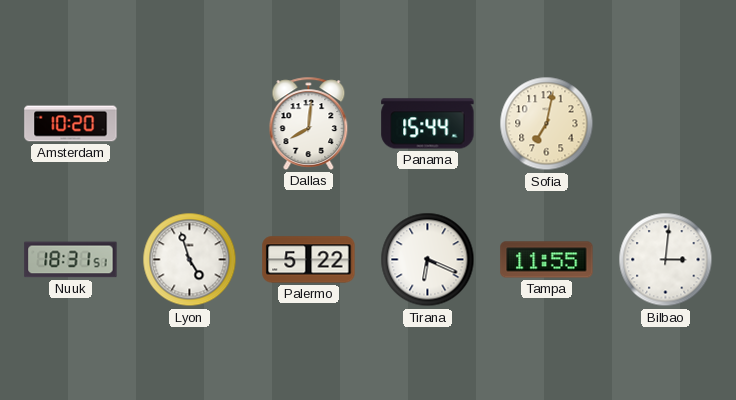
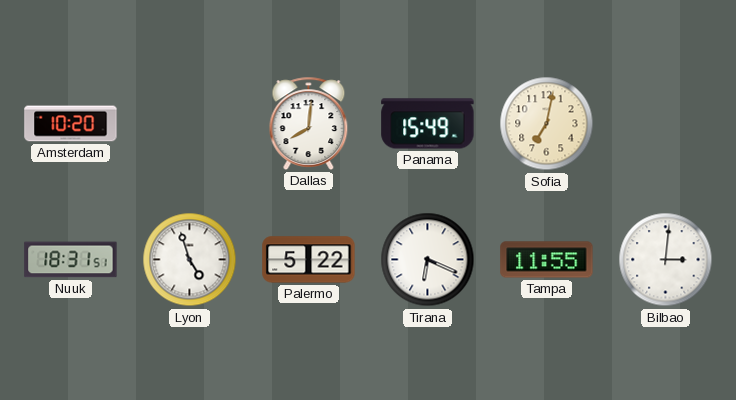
Panama: 15:44 -> 15:49
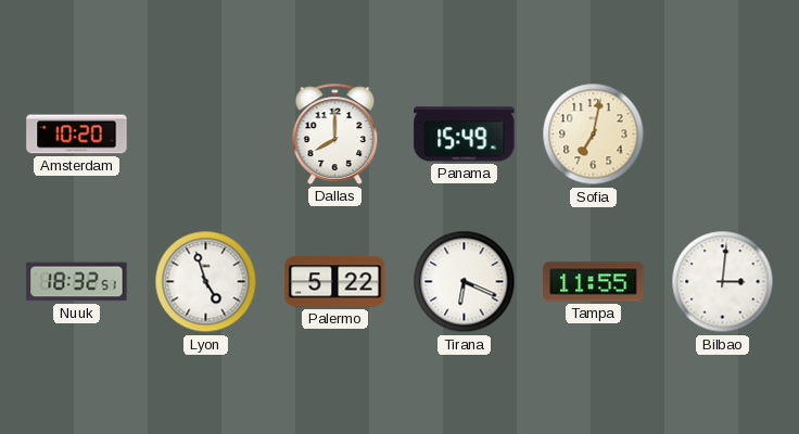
Dallas: 8:01 -> 8:00
Nuuk: 18:31 -> 18:32
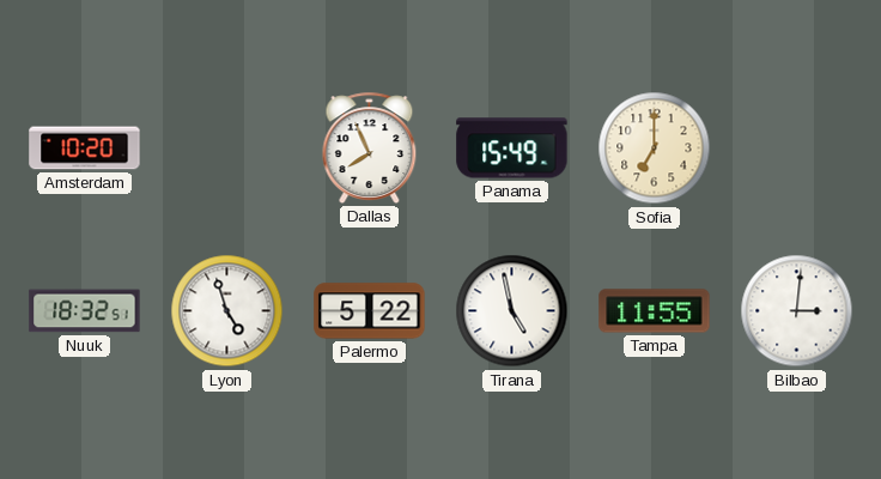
Dallas: 8:00 -> 7:56
Sofia: 7:02 -> 7:00
Tirana: 6:19 -> 4:58
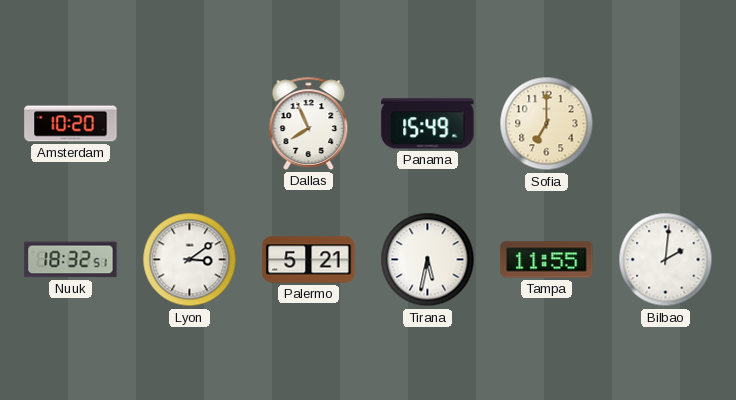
Lyon: 4:57 -> 3:09
Palermo: 5:22 -> 5:21
Tirana: 4:58 -> 5:32
Bilbao: 3:01 -> 2:01
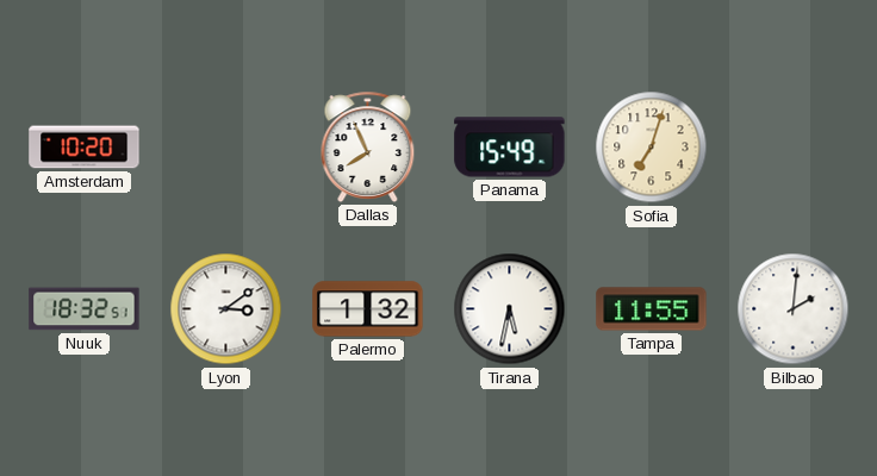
Sofia: 7:00 -> 7:03
Palermo: 5:21 -> 1:32
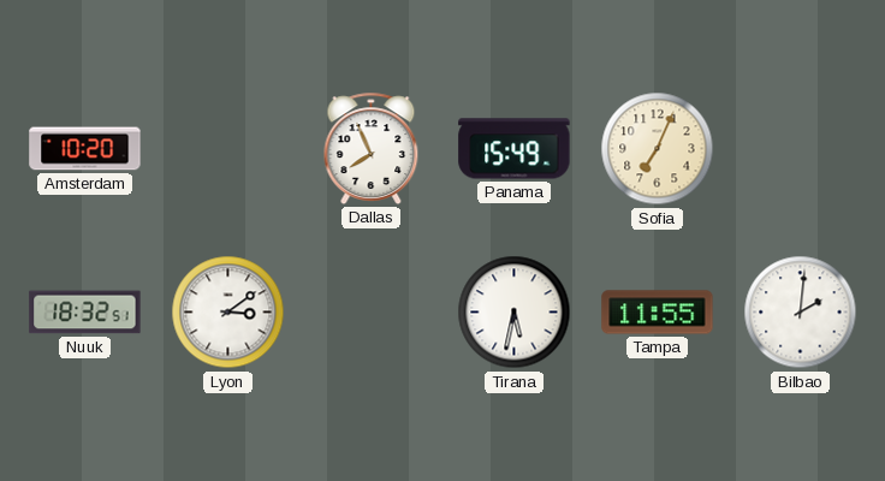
Sofia: 7:03 -> 7:04
Palermo: 1:32 -> none
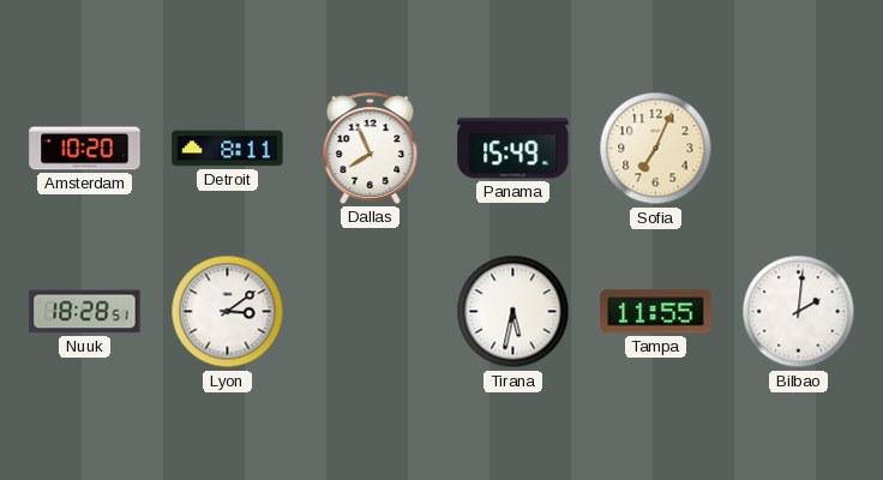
Detroit: none -> 8:11
Nuuk: 18:32 -> 18:28
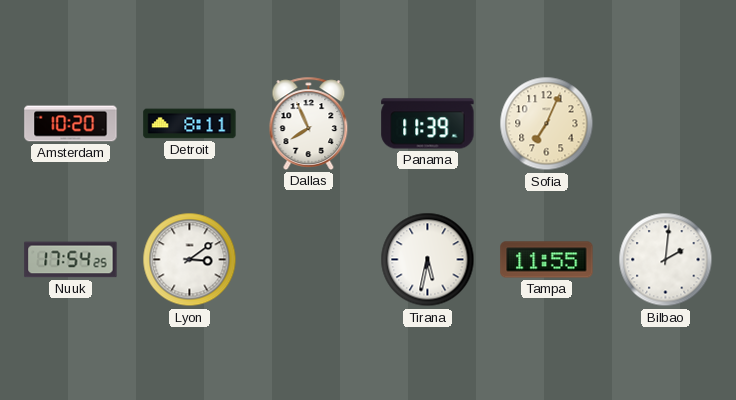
Panama: 15:49 -> 11:39
Nuuk: 18:28 -> 17:54
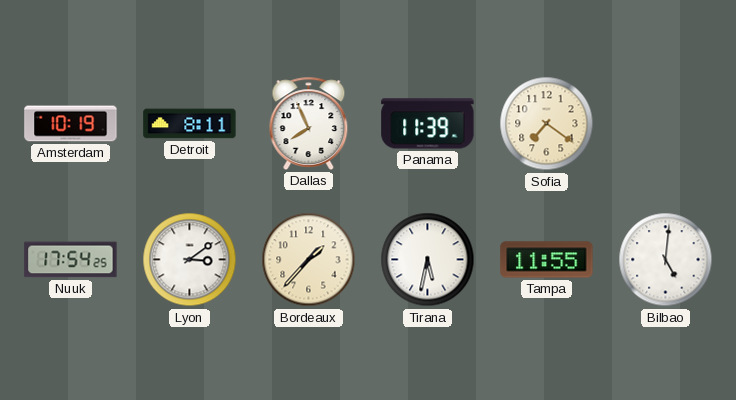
Amsterdam: 10:20 -> 10:19
Sofia: 7:04 -> 7:21
Bordeaux: none -> 1:37
Bilbao: 2:01 -> 5:01
